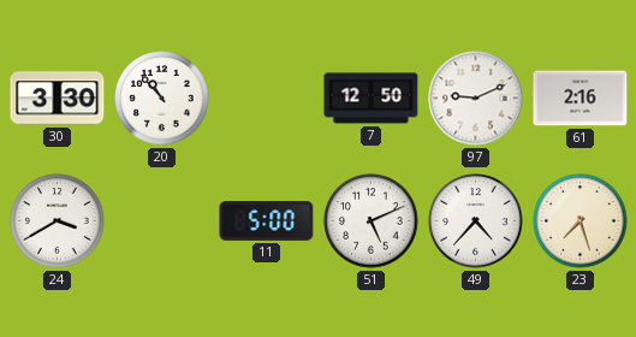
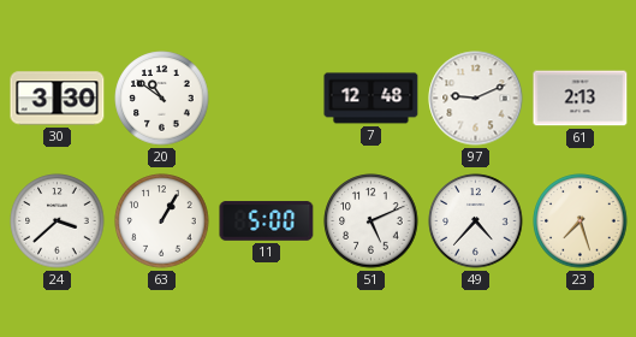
20: 10:53 -> 10:51
7: 12:50 -> 12:48
61: 2:16 -> 2:13
24: 3:40 -> 3:38
63: none -> 1:05
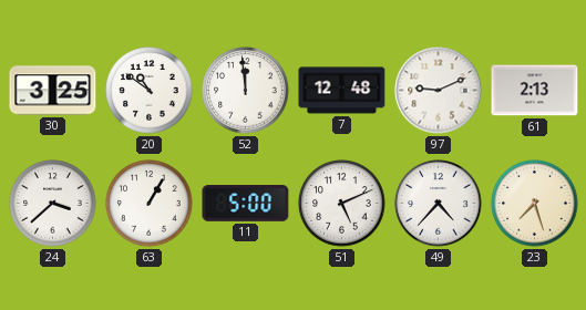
30: 3:30 -> 3:25
52: none -> 11:59
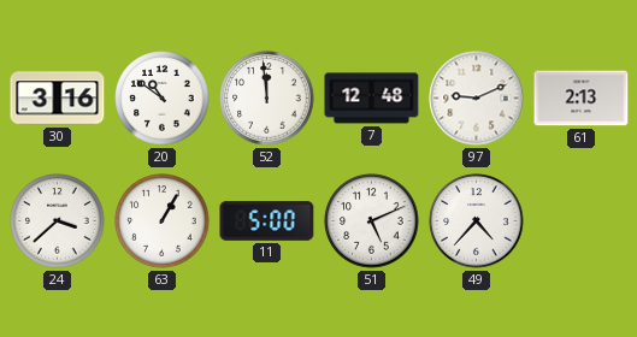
30: 3:25 -> 3:16
23: 7:27 -> none
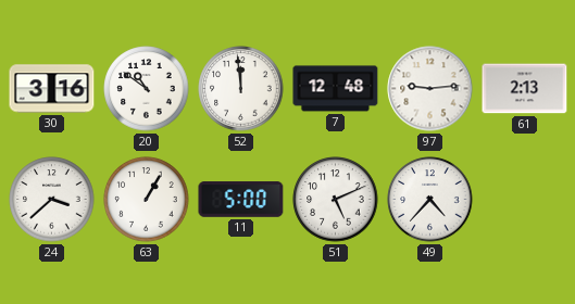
97: 9:11 -> 9:14
